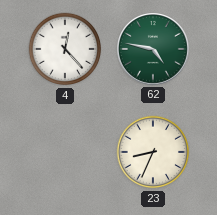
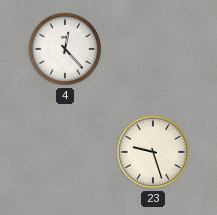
62: 4:47 -> none
23: 8:34 -> 9:27
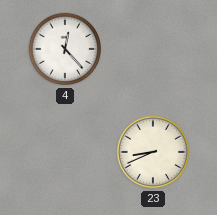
23: 9:27 -> 8:41
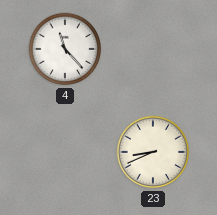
4: 12:23 -> 11:23
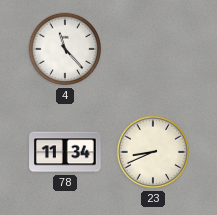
78: none -> 11:34
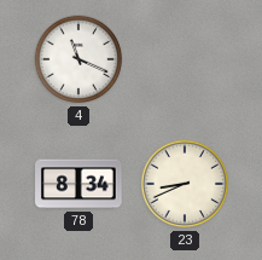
4: 11:23 -> 11:19
78: 11:34 -> 8:34
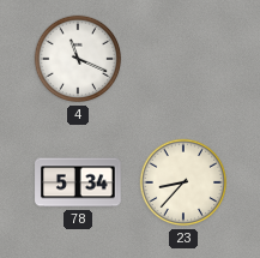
78: 8:34 -> 5:34
23: 8:41 -> 8:37
